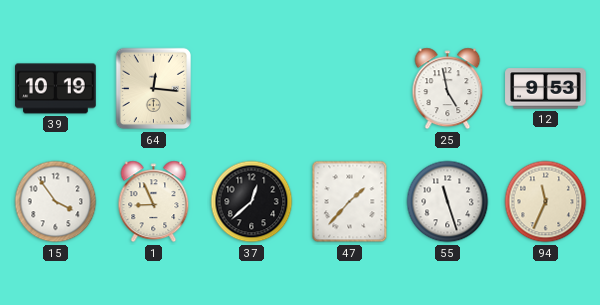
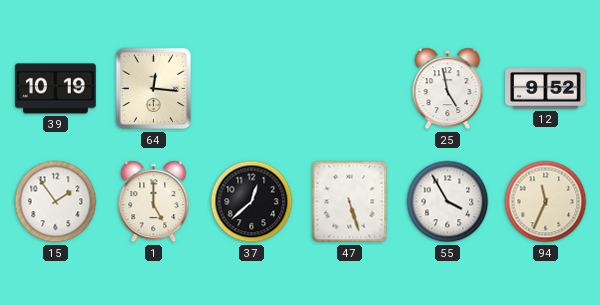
12: 9:53 -> 9:52
15: 3:54 -> 1:54
1: 8:56 -> 5:00
47: 1:37 -> 5:27
55: 11:27 -> 3:55
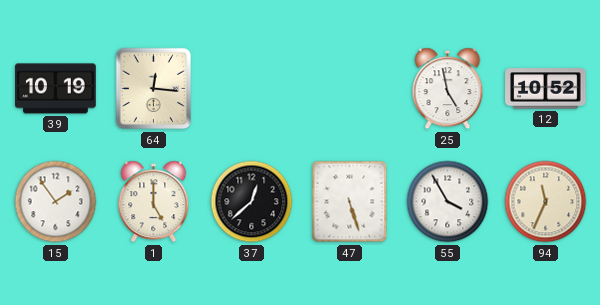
12: 9:52 -> 10:52
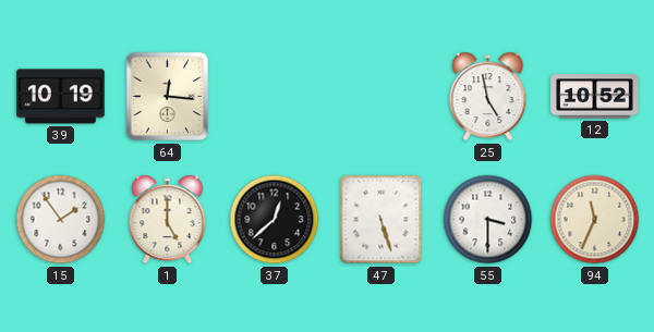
55: 3:55 -> 3:30
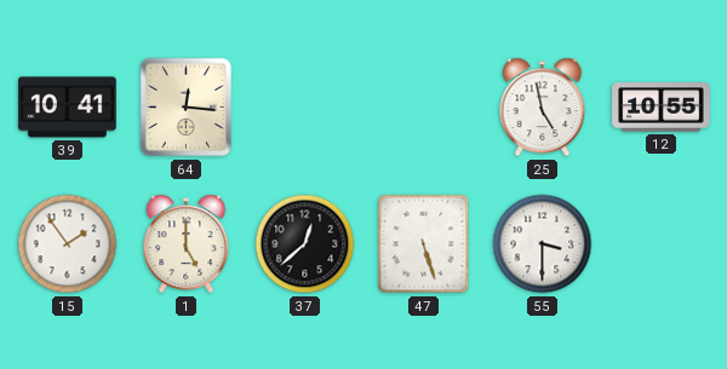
39: 10:19 -> 10:41
12: 10:52 -> 10:55
94: 11:34 -> none
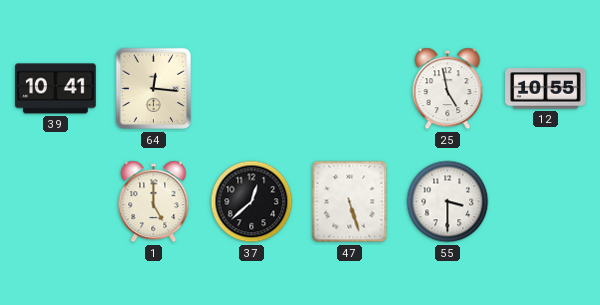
15: 1:54 -> none
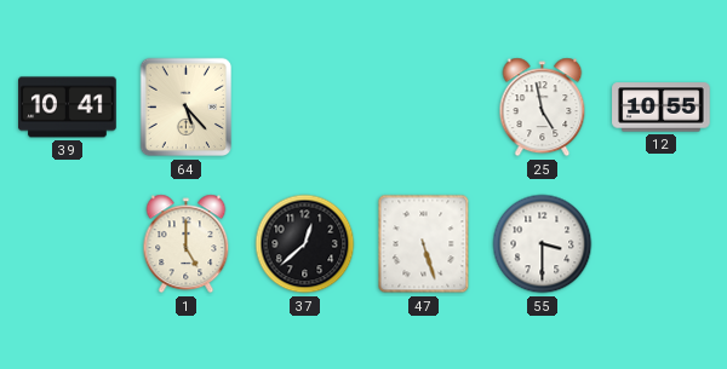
64: 12:16 -> 5:23
